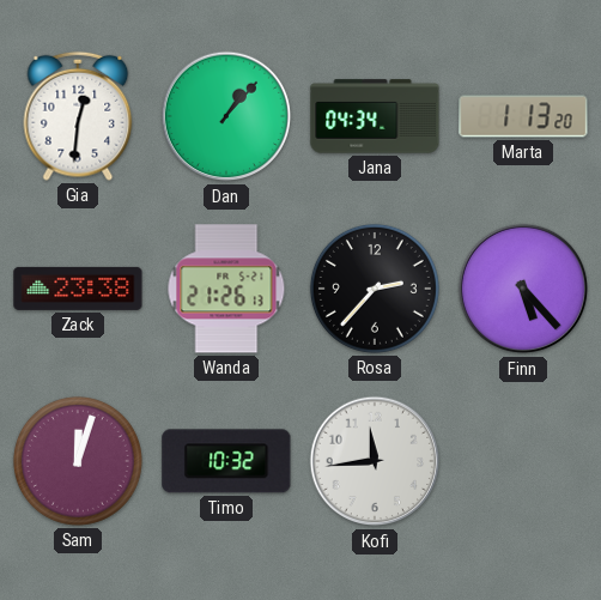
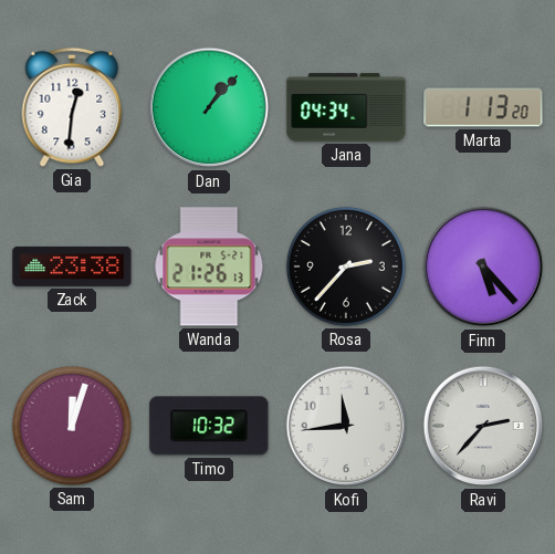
Ravi: none -> 2:37
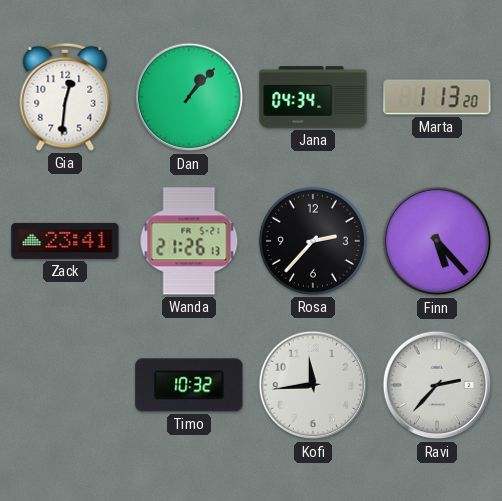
Zack: 23:38 -> 23:41
Sam: 12:03 -> none
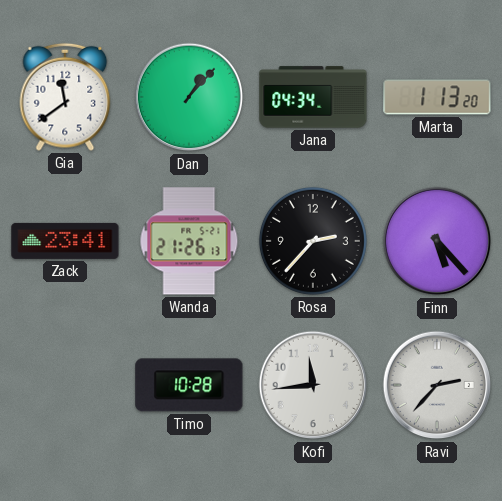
Gia: 12:31 -> 11:39
Timo: 10:32 -> 10:28
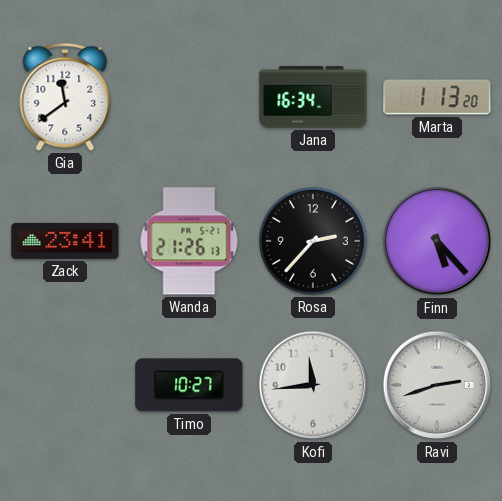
Dan: 1:07 -> none
Jana: 04:34 -> 16:34
Timo: 10:28 -> 10:27
Ravi: 2:37 -> 2:42
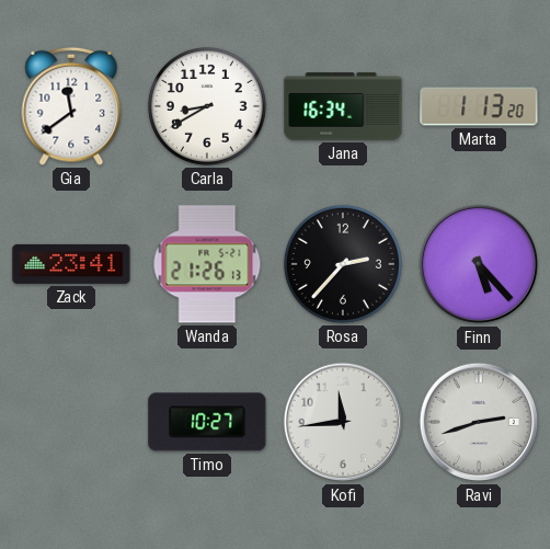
Carla: none -> 8:40
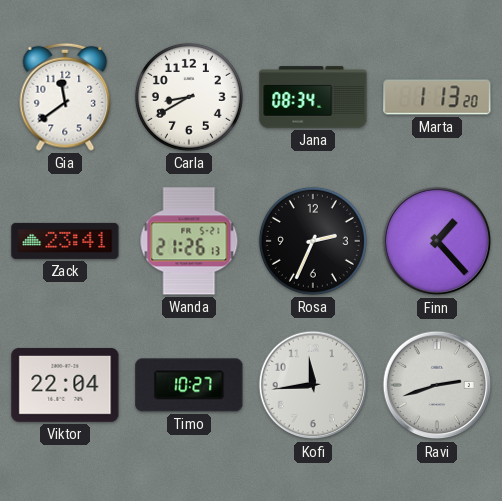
Jana: 16:34 -> 08:34
Rosa: 2:37 -> 2:34
Finn: 5:23 -> 1:23
Viktor: none -> 22:04
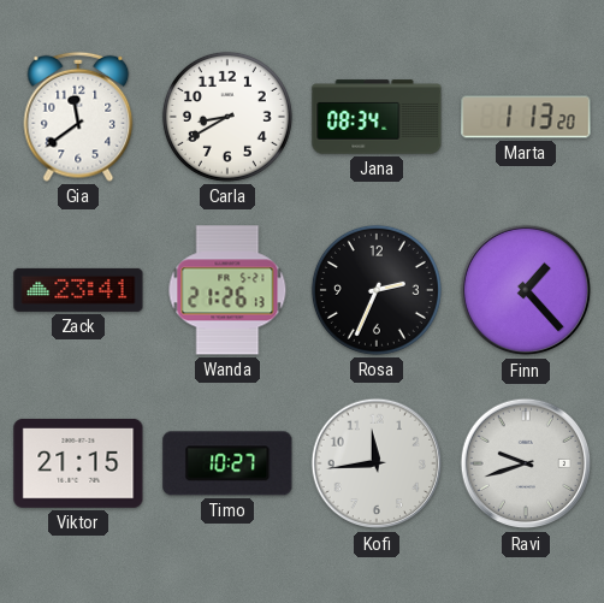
Viktor: 22:04 -> 21:15
Ravi: 2:42 -> 9:42
